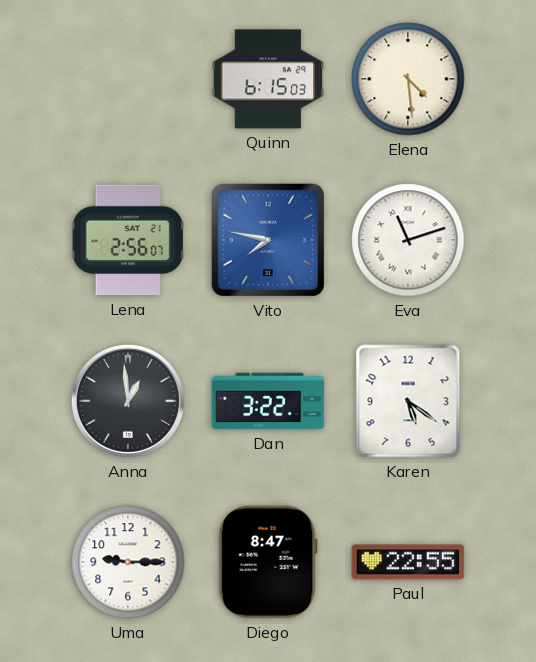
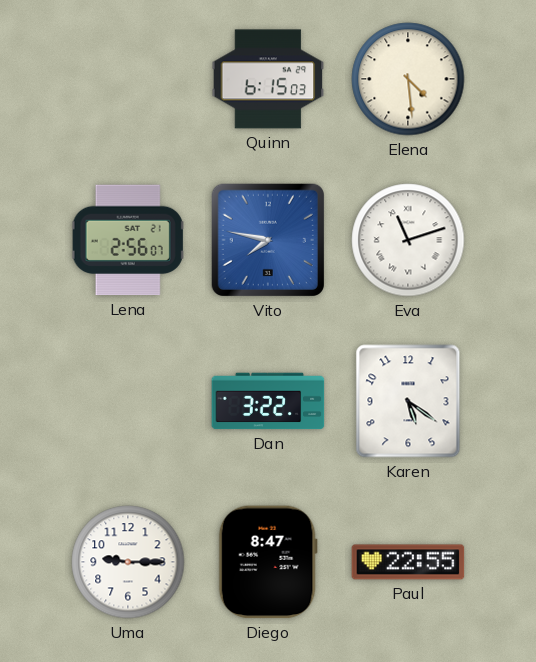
Anna: 12:59 -> none
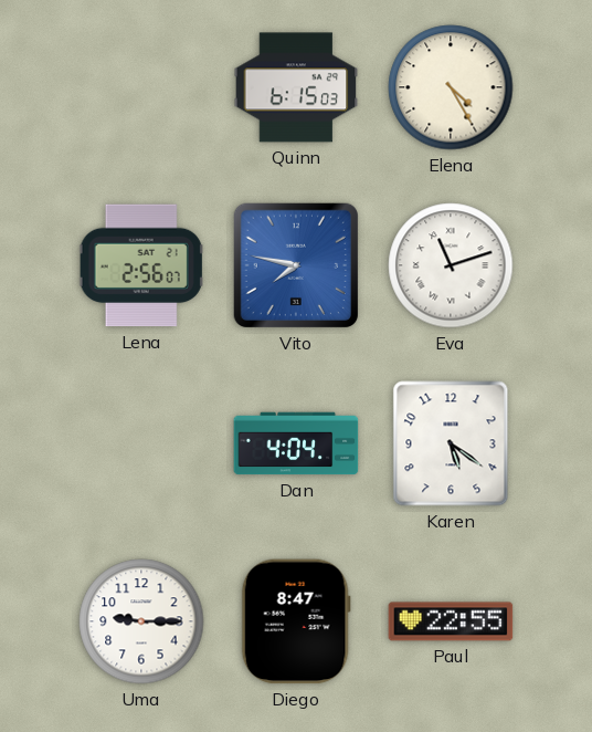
Elena: 4:29 -> 4:25
Dan: 3:22 -> 4:04
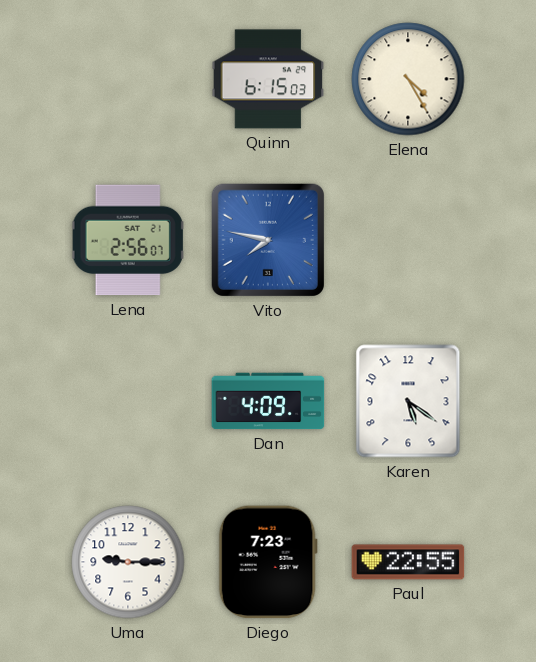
Eva: 11:12 -> none
Dan: 4:04 -> 4:09
Diego: 8:47 -> 7:23
